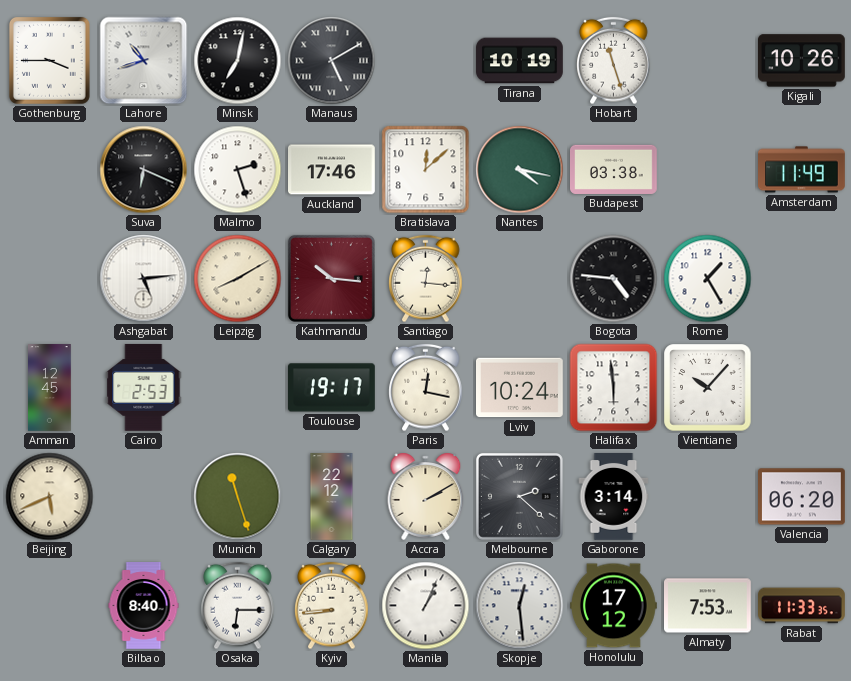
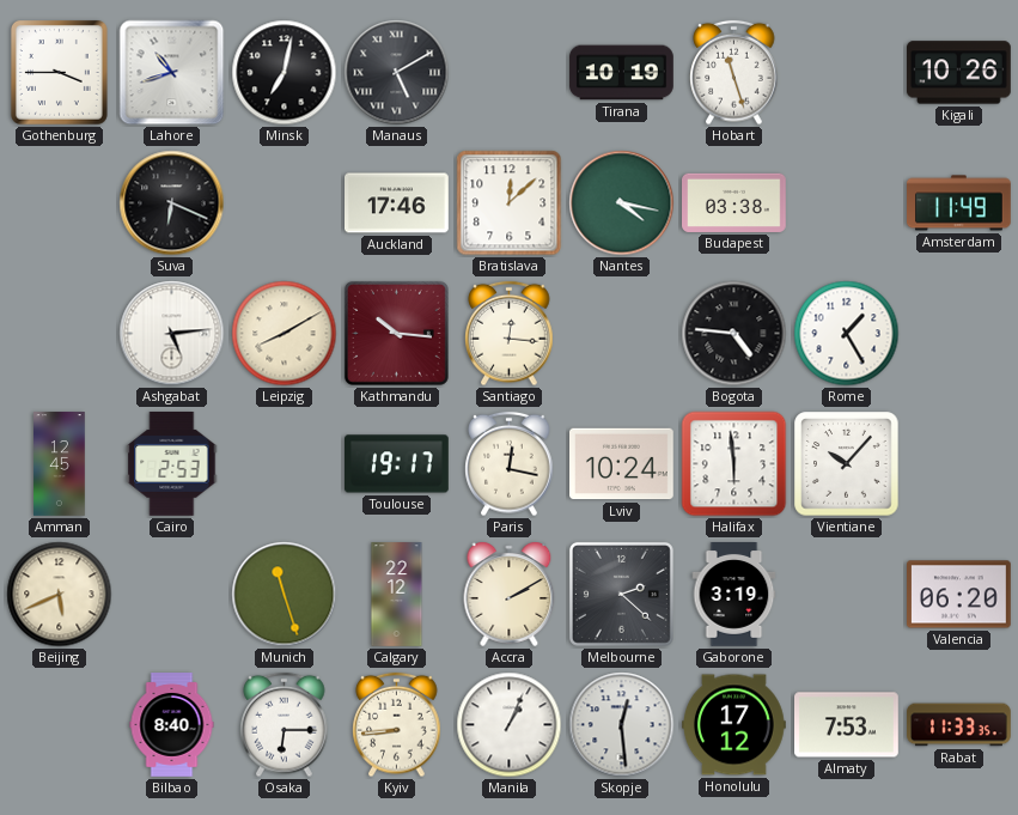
Malmo: 2:27 -> none
Gaborone: 3:14 -> 3:19
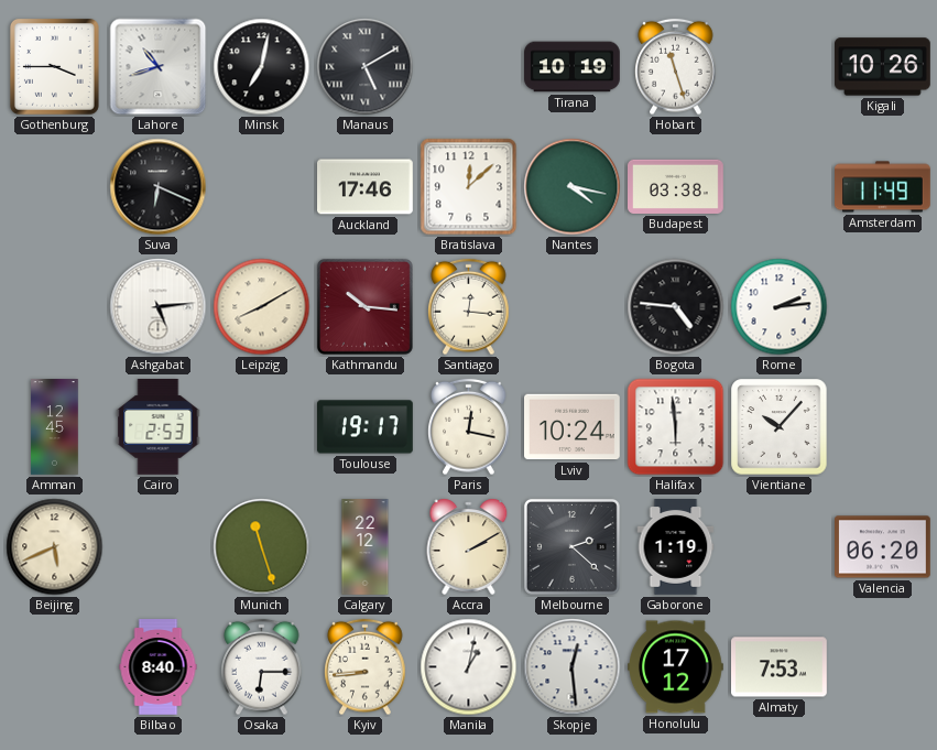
Rome: 1:25 -> 2:14
Gaborone: 3:19 -> 1:19
Manila: 1:04 -> 1:02
Rabat: 11:33 -> none
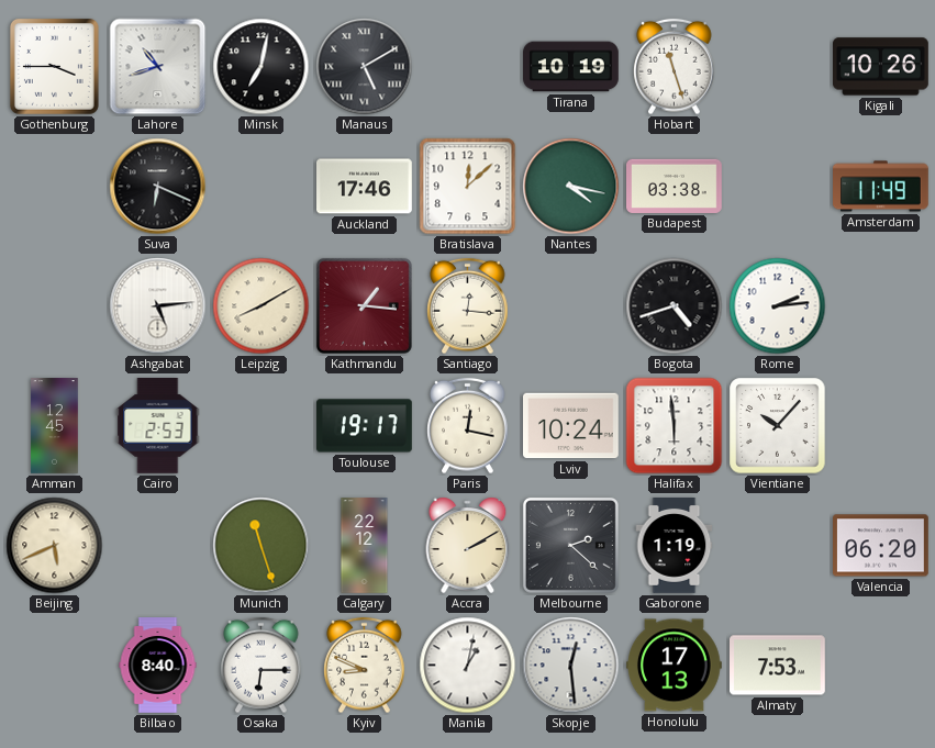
Kathmandu: 10:16 -> 1:16
Bogota: 4:46 -> 4:42
Kyiv: 8:44 -> 8:49
Honolulu: 17:12 -> 17:13
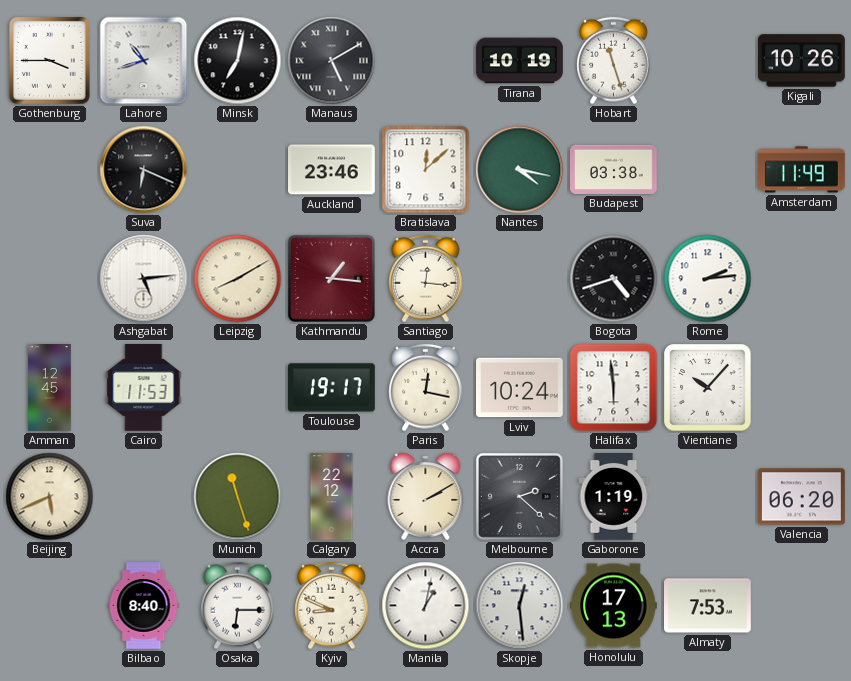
Auckland: 17:46 -> 23:46
Cairo: 2:53 -> 11:53
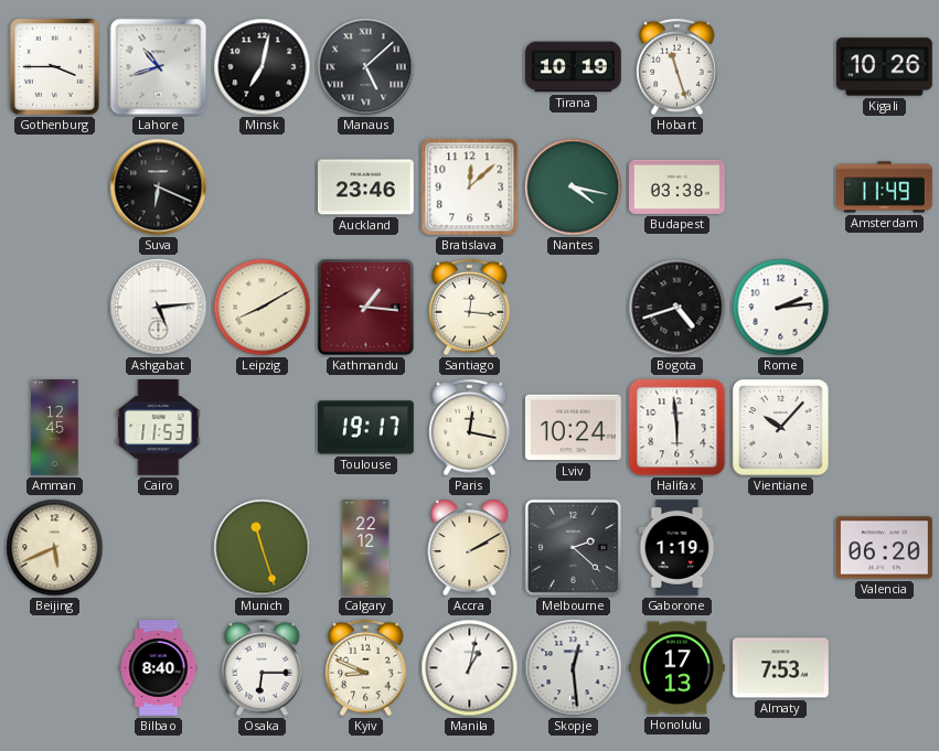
Manaus: 5:10 -> 5:08
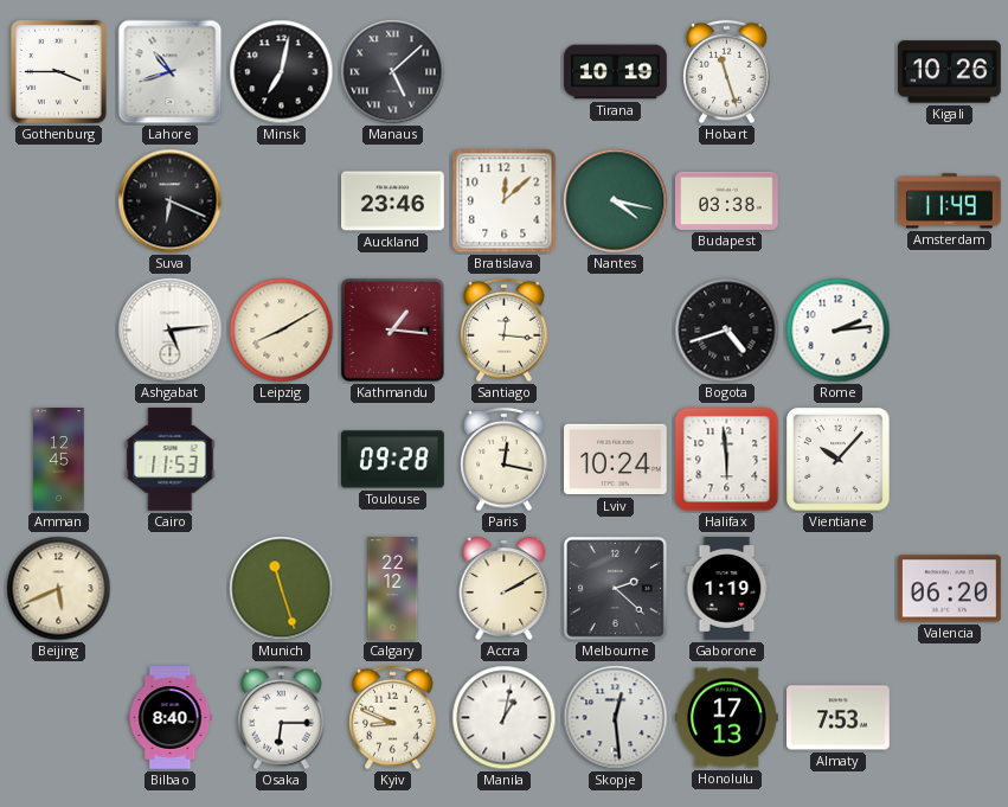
Toulouse: 19:17 -> 09:28
